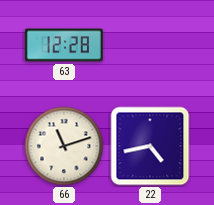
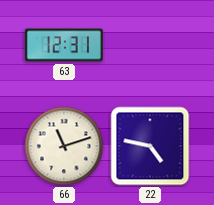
63: 12:28 -> 12:31
22: 4:43 -> 4:47
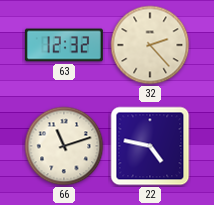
63: 12:31 -> 12:32
32: none -> 2:23
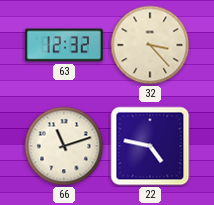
32: 2:23 -> 3:23
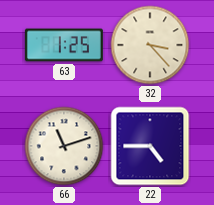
63: 12:32 -> 1:25
22: 4:47 -> 4:45
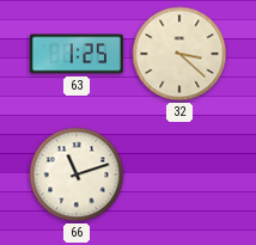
32: 3:23 -> 3:22
22: 4:45 -> none
